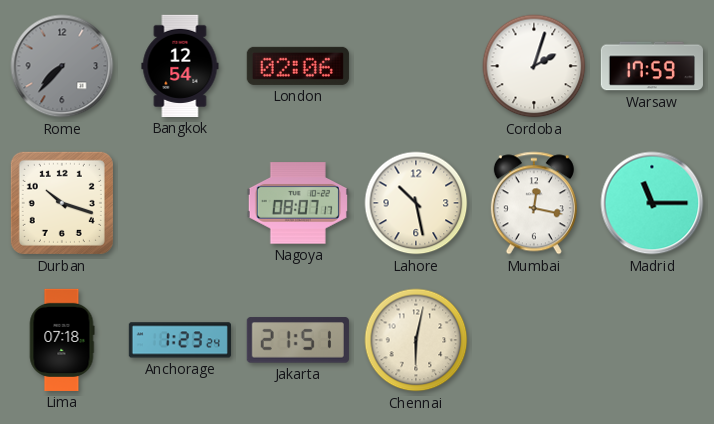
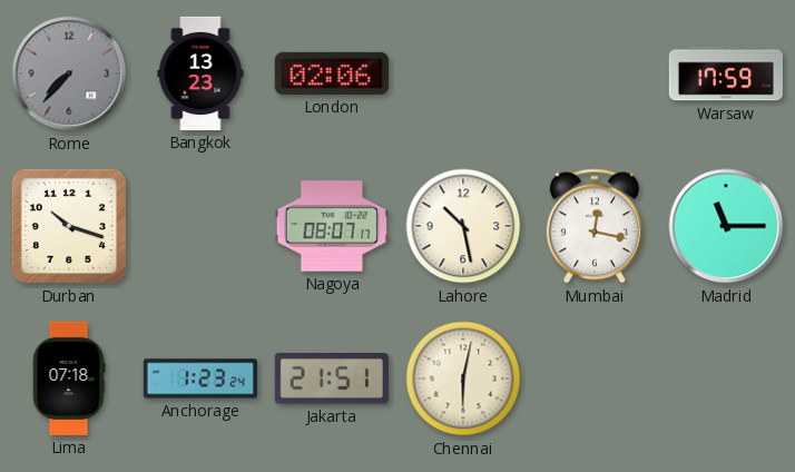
Bangkok: 12:54 -> 13:23
Cordoba: 2:03 -> none
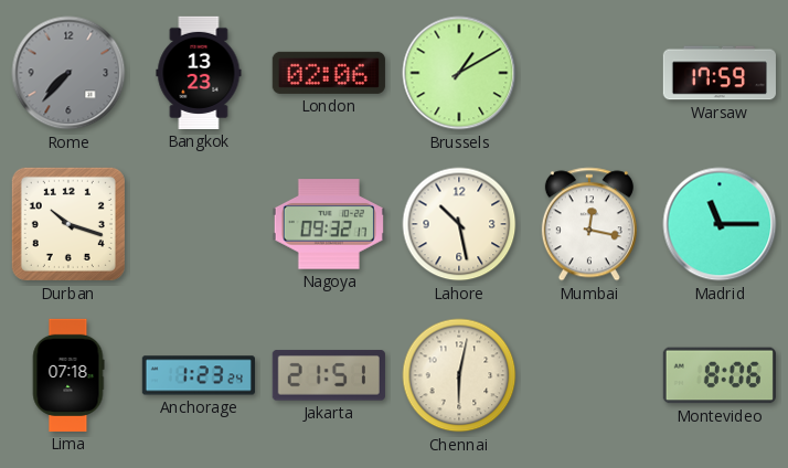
Brussels: none -> 1:10
Nagoya: 08:07 -> 09:32
Montevideo: none -> 8:06
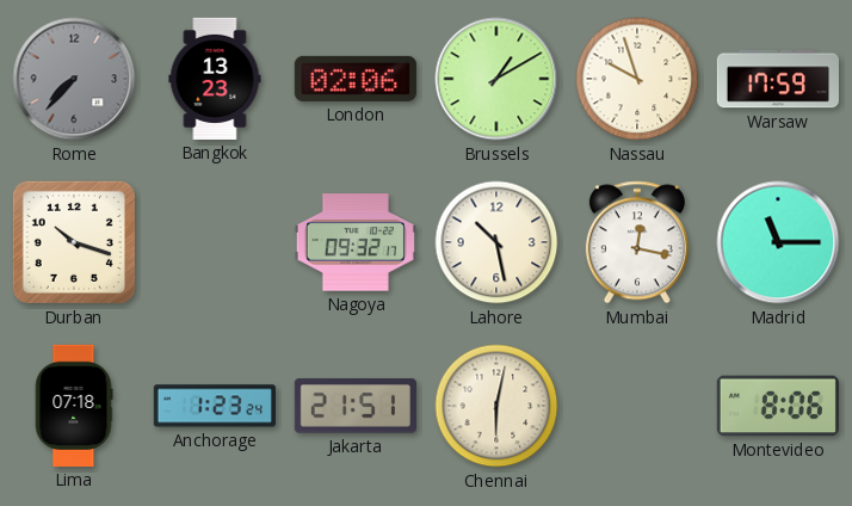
Nassau: none -> 9:57
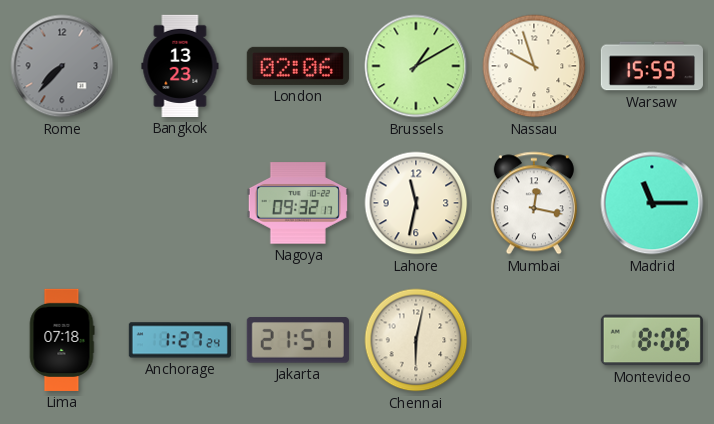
Warsaw: 17:59 -> 15:59
Durban: 10:18 -> none
Lahore: 10:28 -> 11:32
Anchorage: 1:23 -> 1:27
